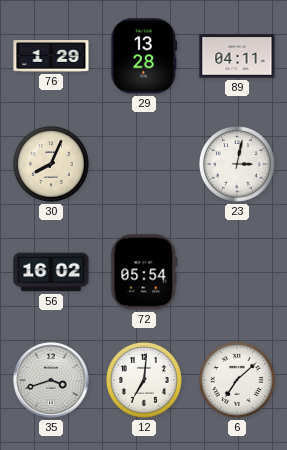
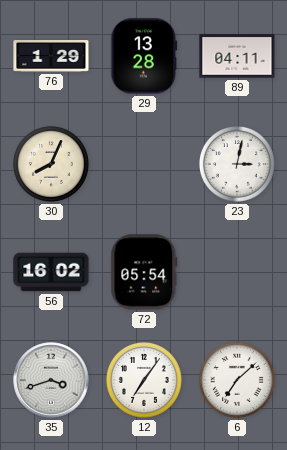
12: 7:01 -> 7:06
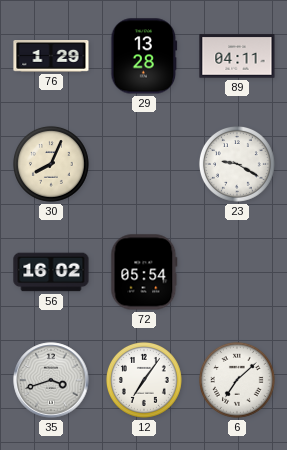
23: 3:02 -> 9:20
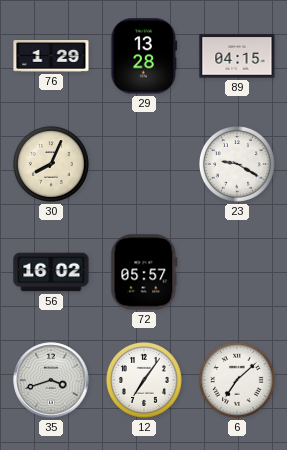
89: 04:11 -> 04:15
72: 05:54 -> 05:57
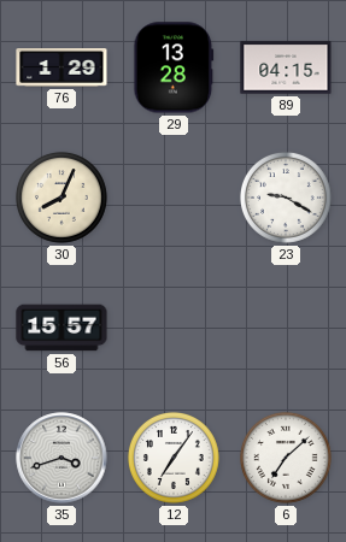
56: 16:02 -> 15:57
72: 05:57 -> none
